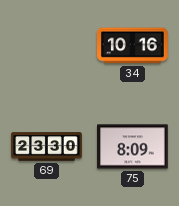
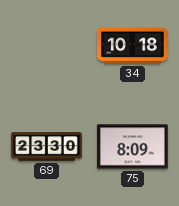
34: 10:16 -> 10:18
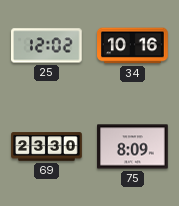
25: none -> 12:02
34: 10:18 -> 10:16
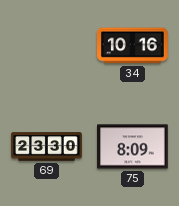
25: 12:02 -> none
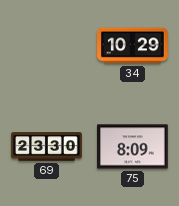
34: 10:16 -> 10:29
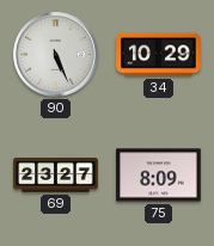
90: none -> 5:26
69: 23:30 -> 23:27
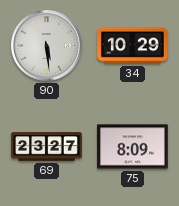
90: 5:26 -> 5:29
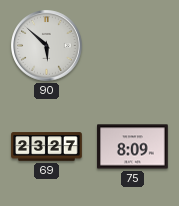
90: 5:29 -> 5:52
34: 10:29 -> none
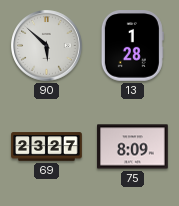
13: none -> 1:28
